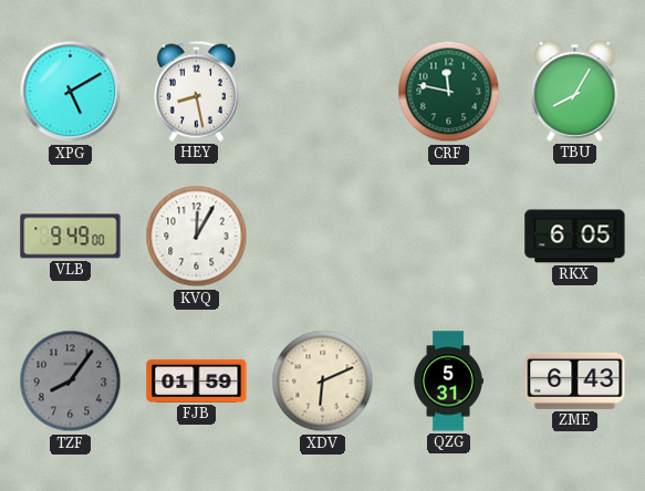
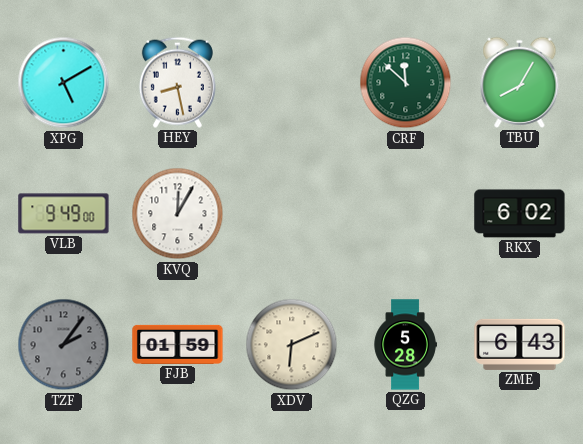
CRF: 11:47 -> 11:52
RKX: 6:05 -> 6:02
TZF: 8:06 -> 2:06
QZG: 5:31 -> 5:28
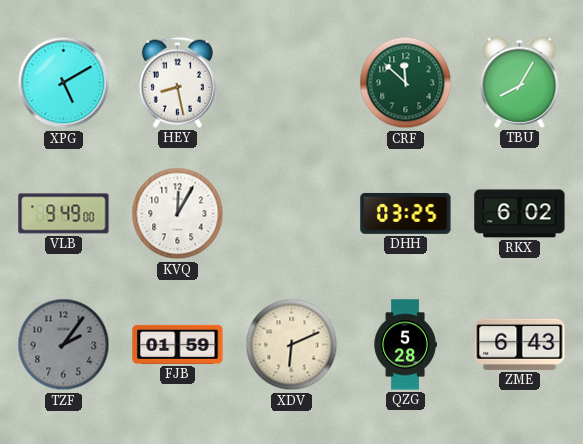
DHH: none -> 03:25
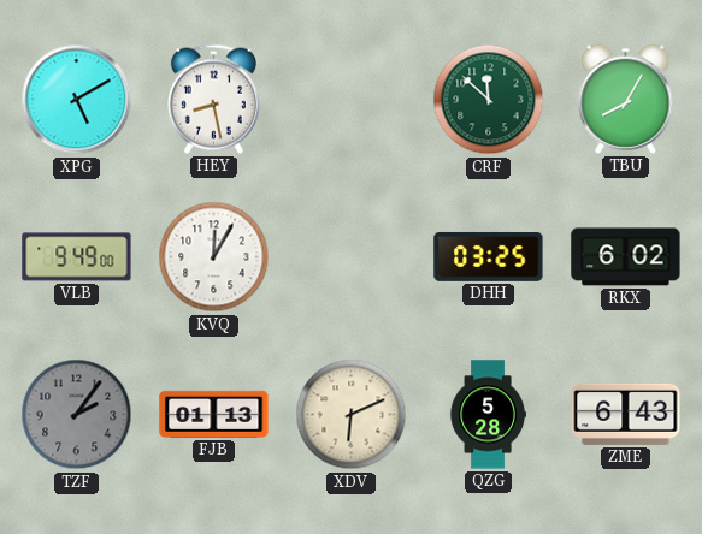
FJB: 01:59 -> 01:13
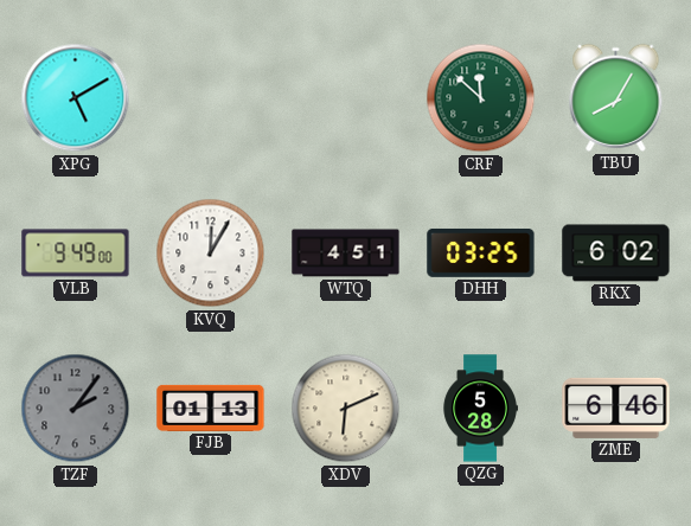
HEY: 8:28 -> none
WTQ: none -> 4:51
ZME: 6:43 -> 6:46
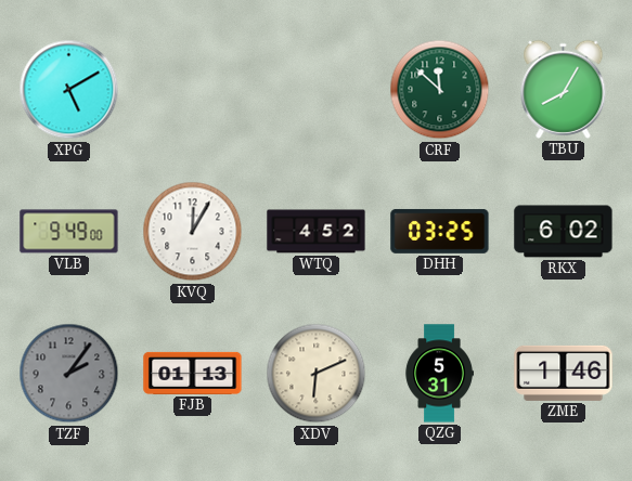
WTQ: 4:51 -> 4:52
QZG: 5:28 -> 5:31
ZME: 6:46 -> 1:46
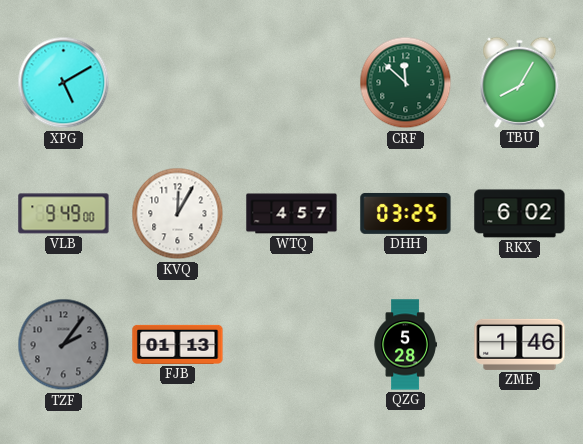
WTQ: 4:52 -> 4:57
XDV: 6:11 -> none
QZG: 5:31 -> 5:28
